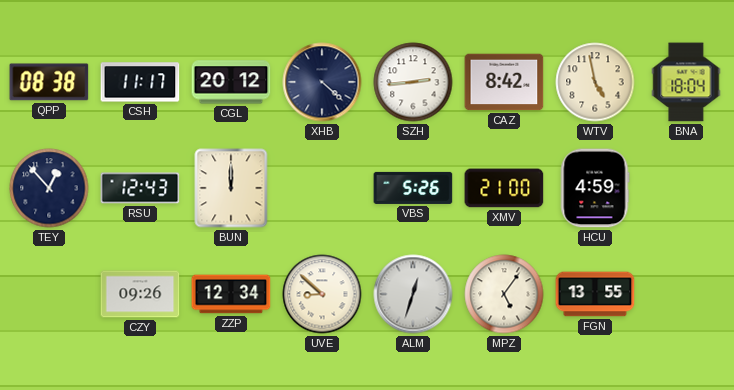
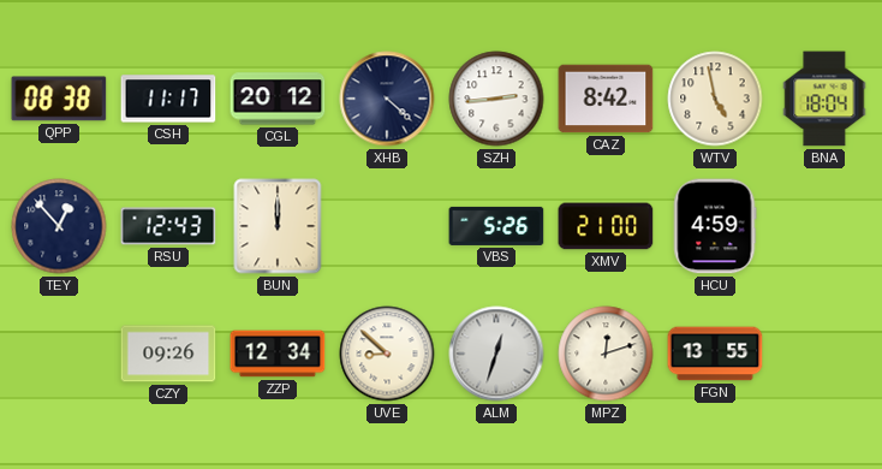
MPZ: 5:06 -> 12:12
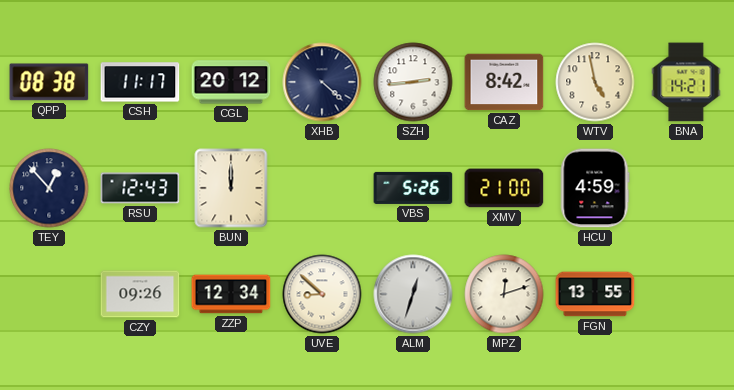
BNA: 18:04 -> 14:21
